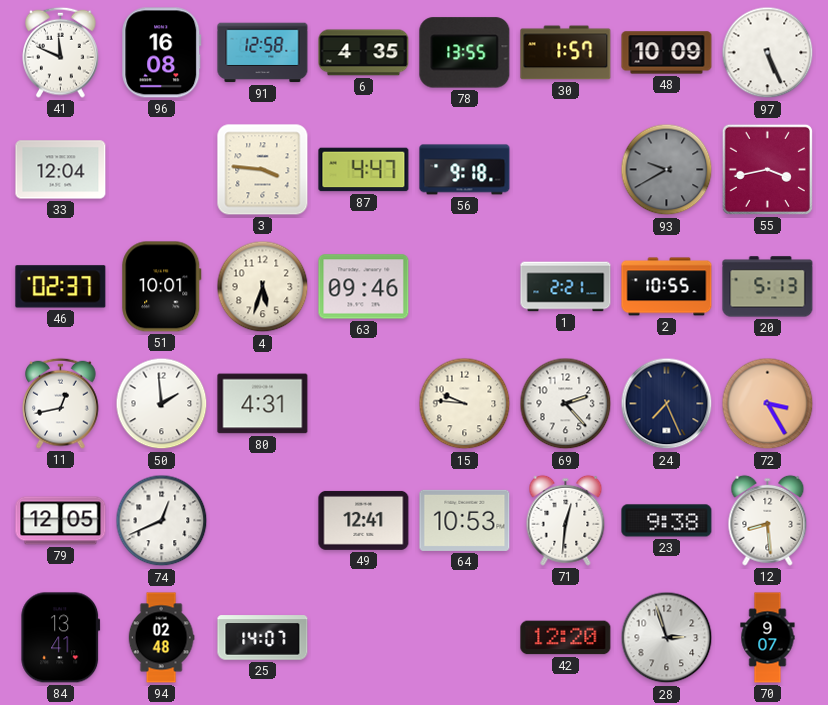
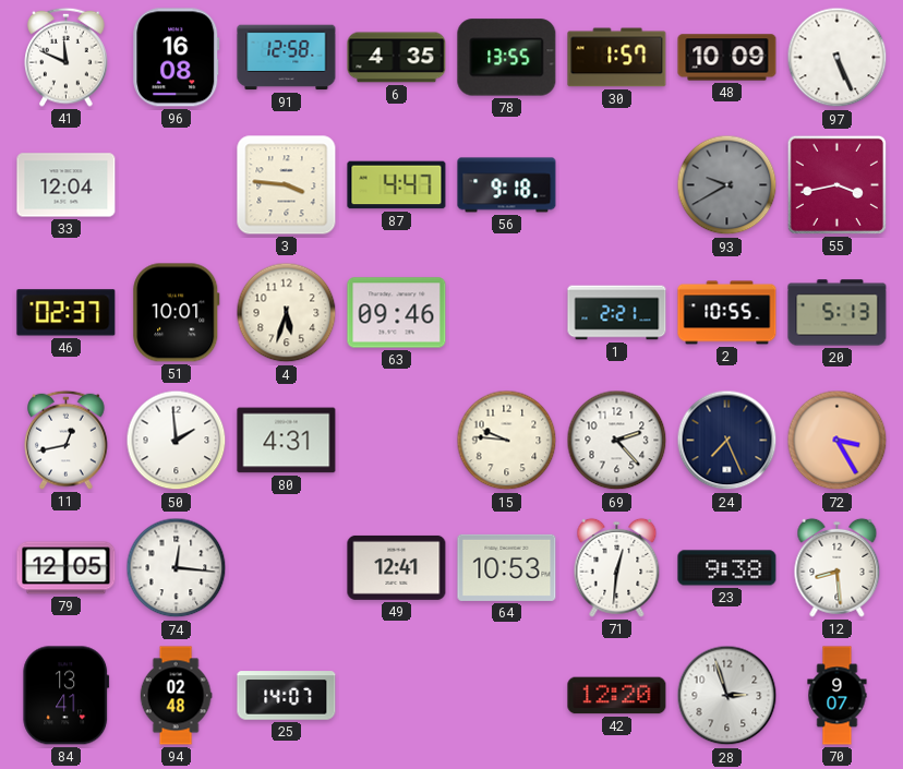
74: 12:41 -> 12:16
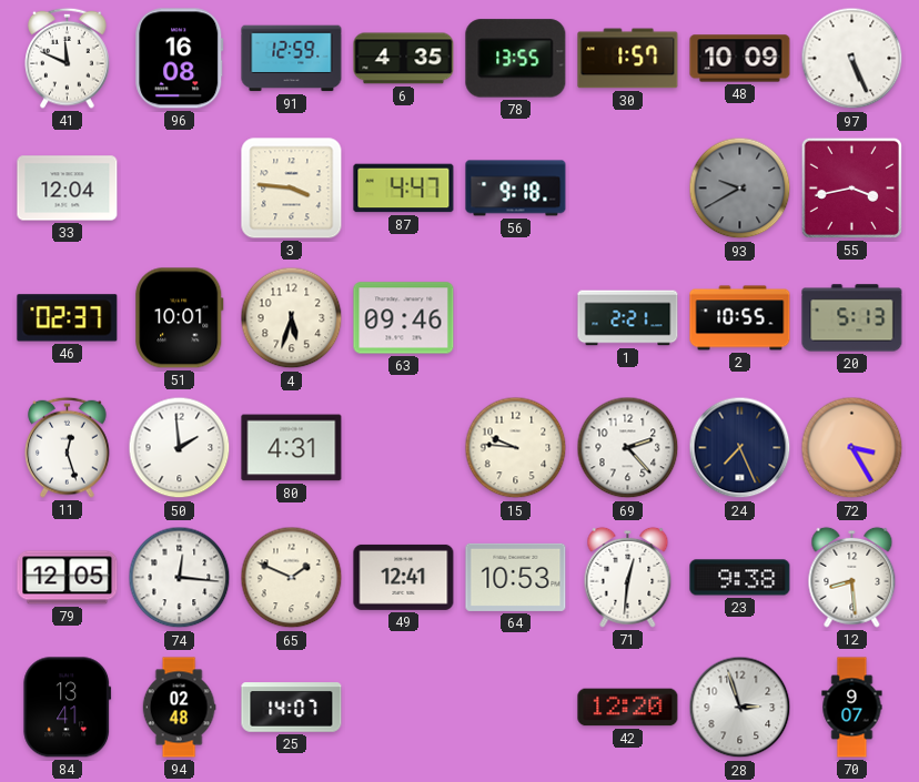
91: 12:58 -> 12:59
11: 12:43 -> 12:27
65: none -> 1:49
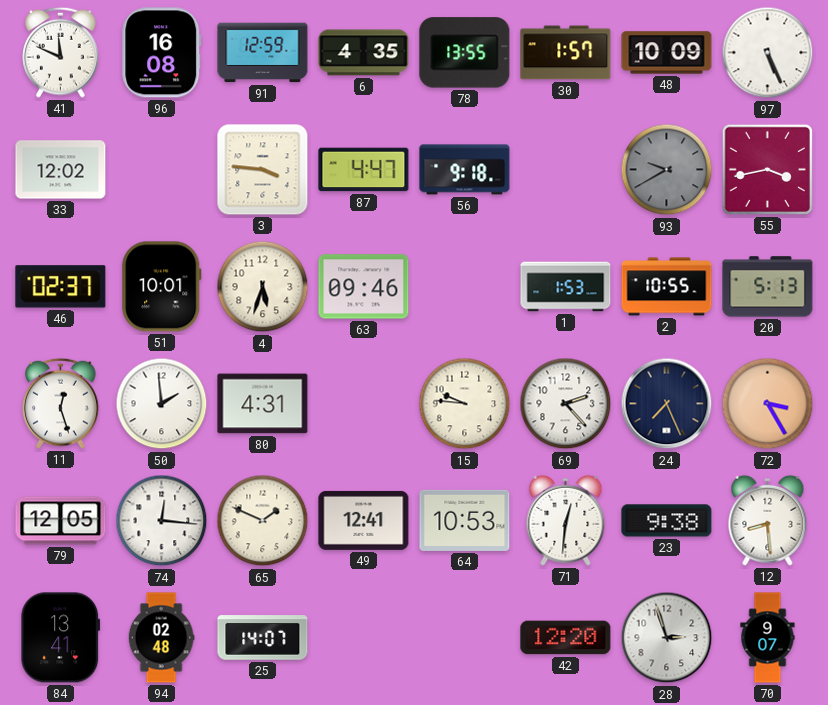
33: 12:04 -> 12:02
1: 2:21 -> 1:53
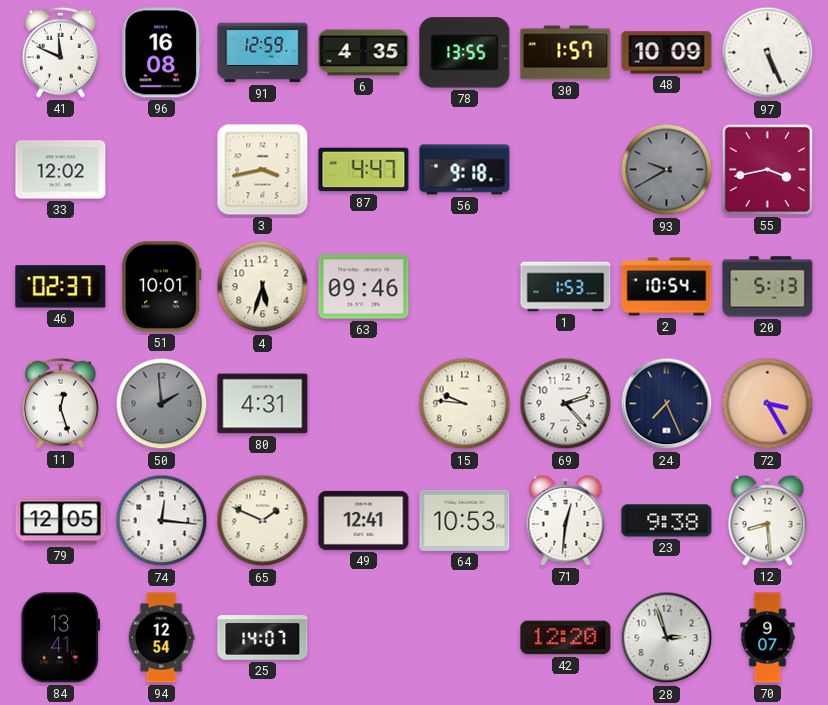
3: 3:46 -> 3:43
2: 10:55 -> 10:54
50 dial: white -> grey
94: 02:48 -> 12:54
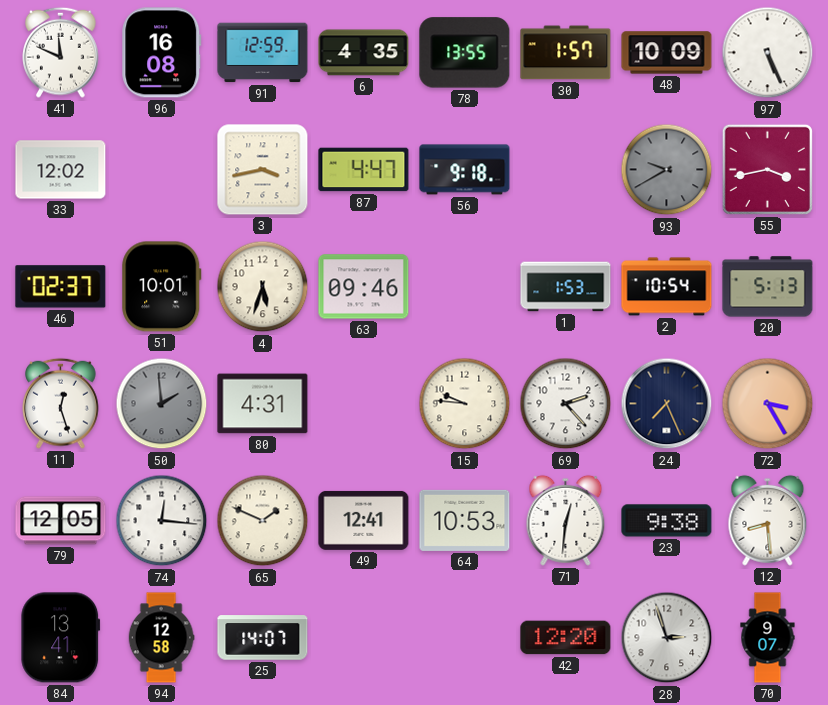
94: 12:54 -> 12:58
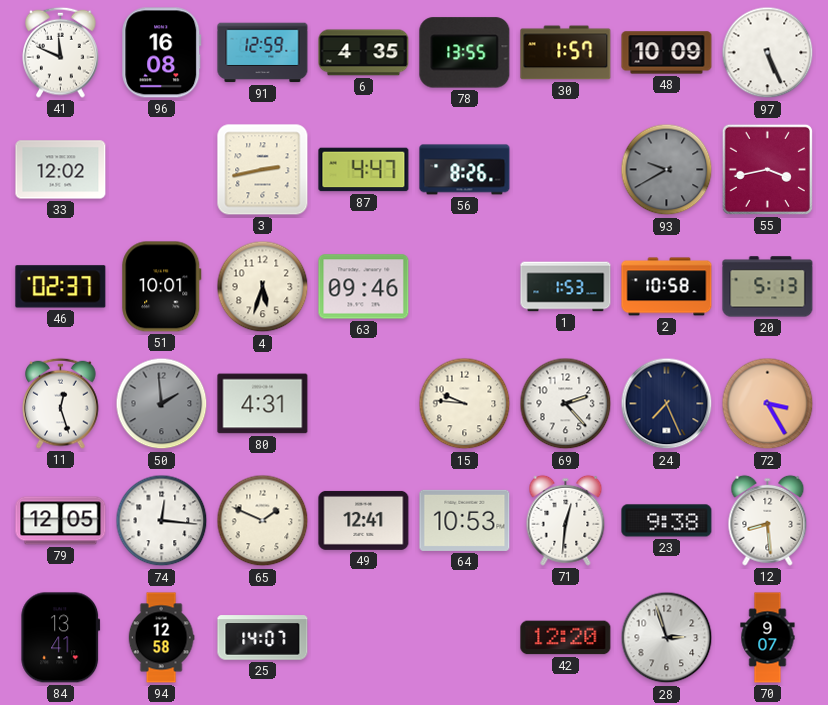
3: 3:43 -> 2:43
56: 9:18 -> 8:26
2: 10:54 -> 10:58
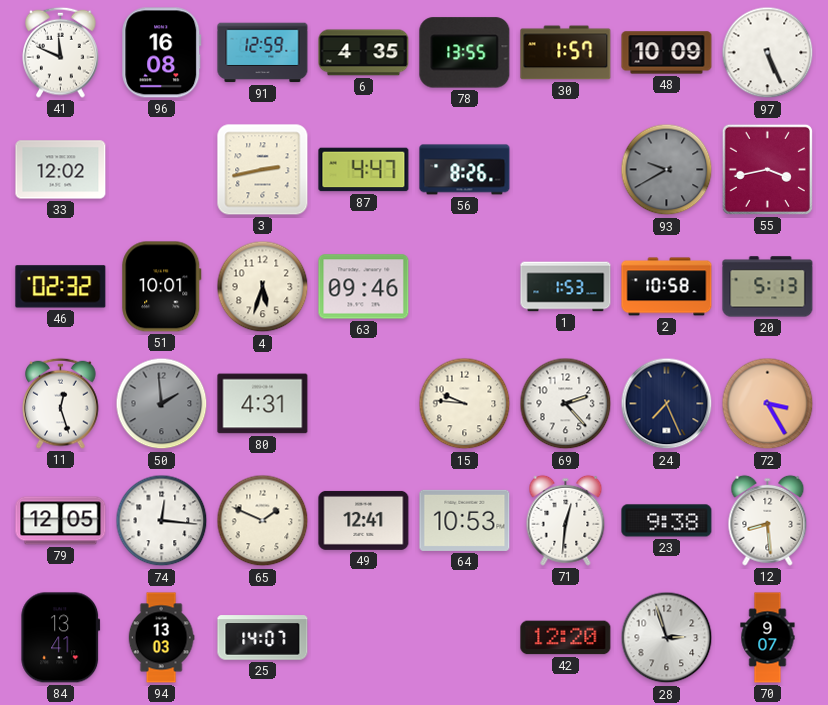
46: 02:37 -> 02:32
94: 12:58 -> 13:03
